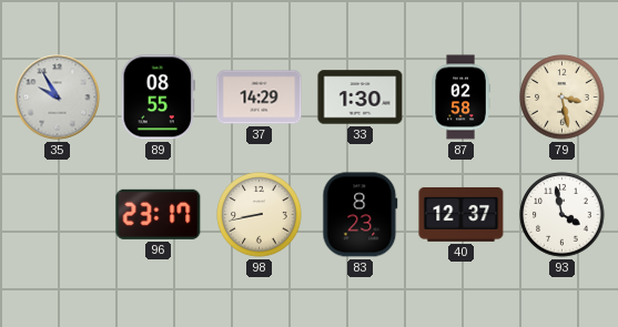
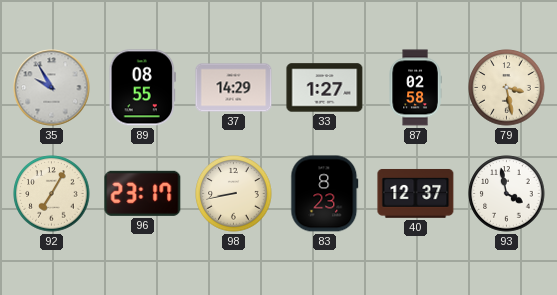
33: 1:30 -> 1:27
92: none -> 7:05
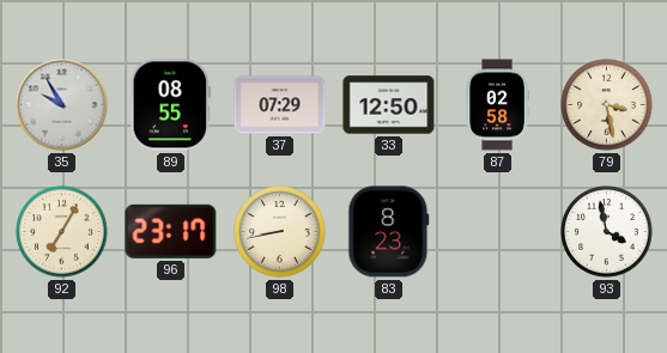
37: 14:29 -> 07:29
33: 1:27 -> 12:50
40: 12:37 -> none
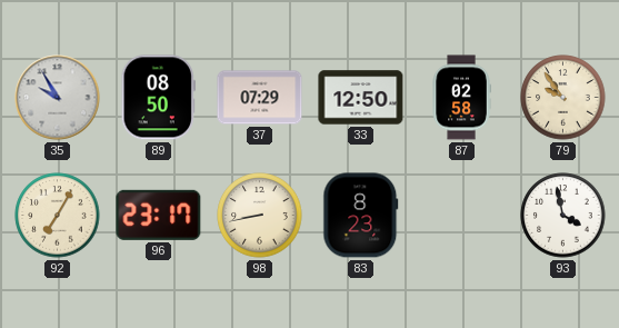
89: 08:55 -> 08:50
79: 3:28 -> 9:54
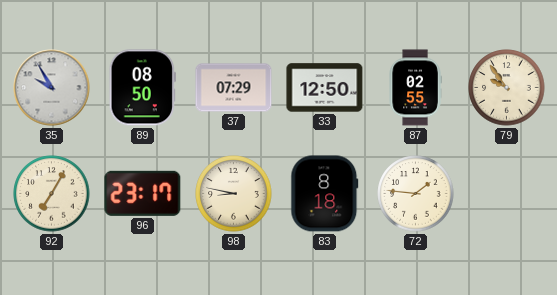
87: 02:58 -> 02:55
98: 8:43 -> 8:47
83: 8:23 -> 8:18
72: none -> 1:46
93: 3:58 -> none
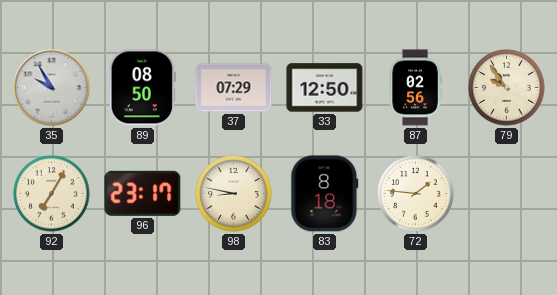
87: 02:55 -> 02:56
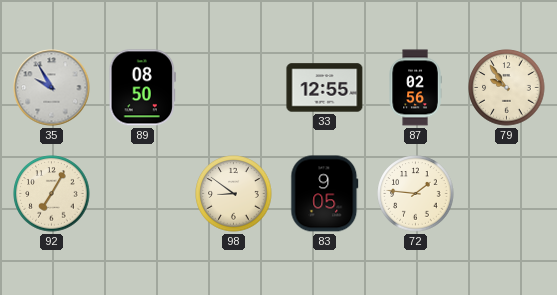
37: 07:29 -> none
33: 12:50 -> 12:55
96: 23:17 -> none
98: 8:47 -> 8:51
83: 8:18 -> 9:05
